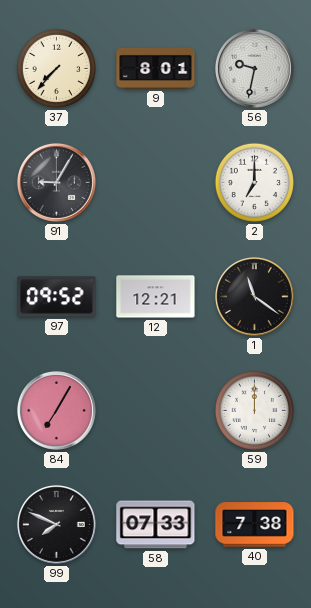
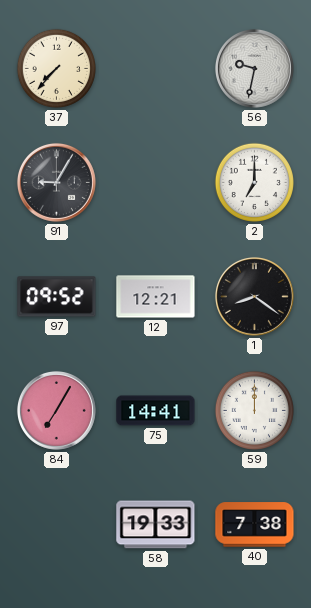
9: 8:01 -> none
1: 11:21 -> 8:21
75: none -> 14:41
99: 7:49 -> none
58: 07:33 -> 19:33
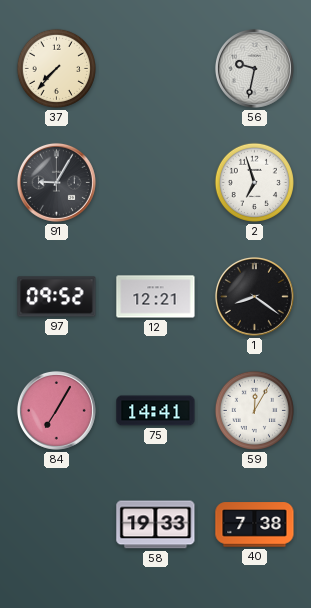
2: 7:00 -> 6:57
59: 12:00 -> 12:05
